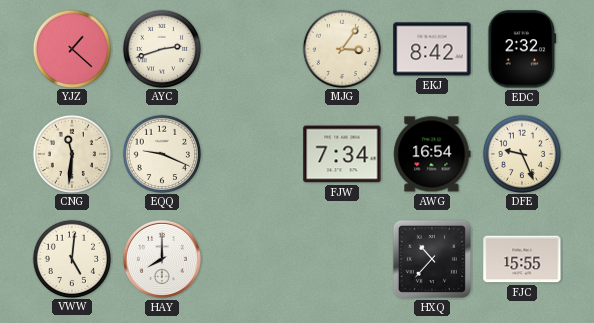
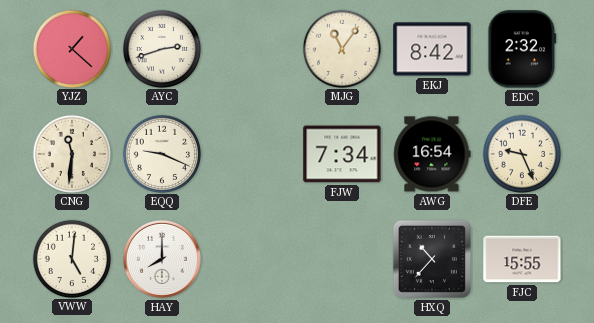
MJG: 3:06 -> 11:06
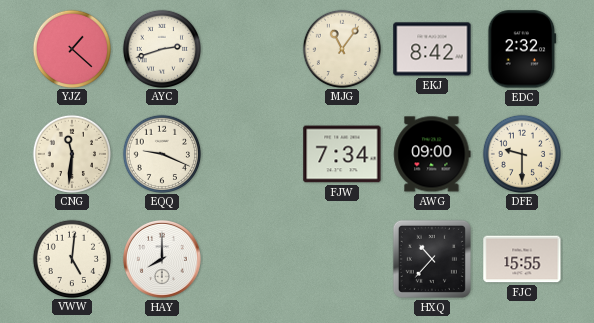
AWG: 16:54 -> 09:00
DFE: 9:26 -> 9:30
